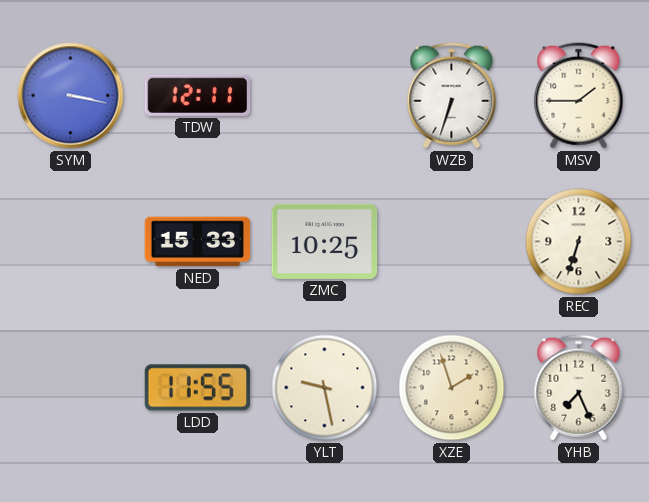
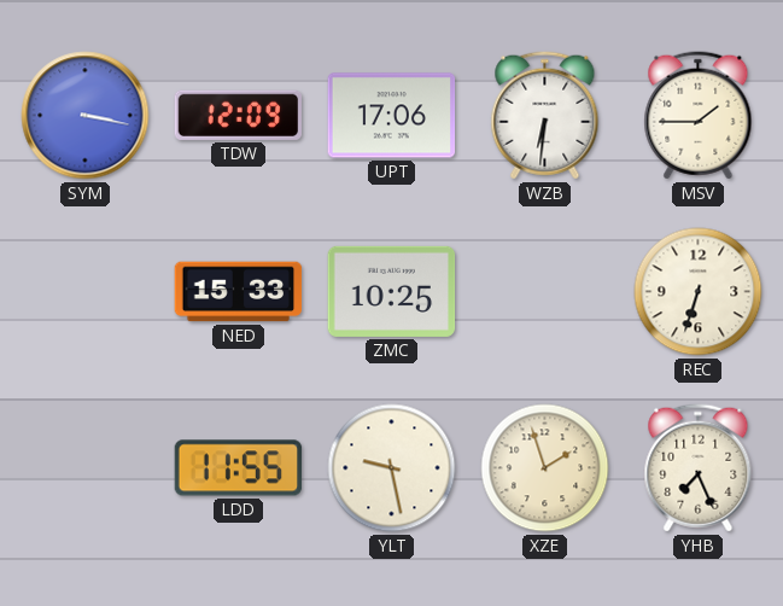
TDW: 12:11 -> 12:09
UPT: none -> 17:06
WZB: 6:33 -> 6:31
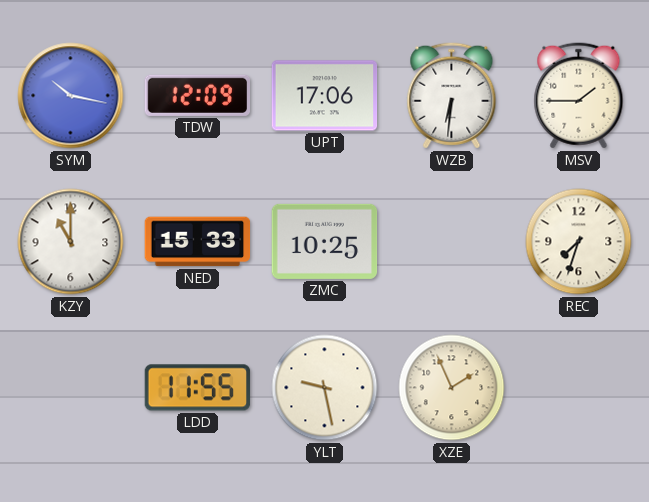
SYM: 3:17 -> 10:17
KZY: none -> 11:00
REC: 6:33 -> 7:33
XZE: 1:57 -> 1:56
YHB: 7:26 -> none
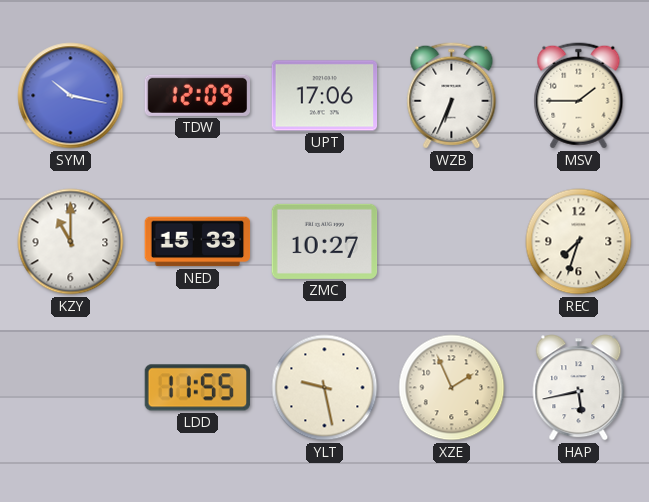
WZB: 6:31 -> 6:34
ZMC: 10:25 -> 10:27
HAP: none -> 5:43
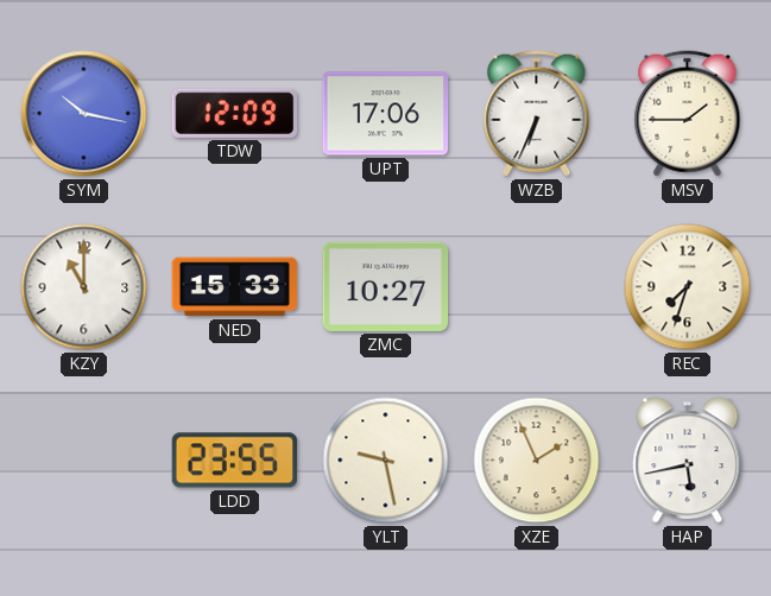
LDD: 11:55 -> 23:55
